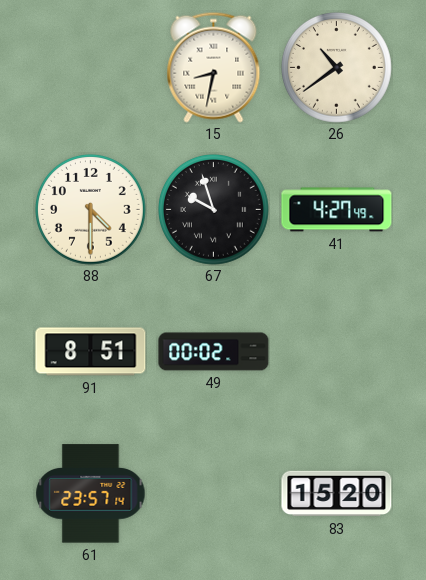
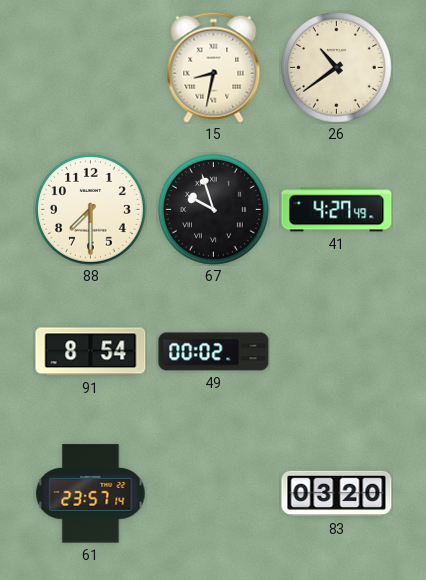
88: 4:30 -> 7:30
91: 8:51 -> 8:54
83: 15:20 -> 03:20
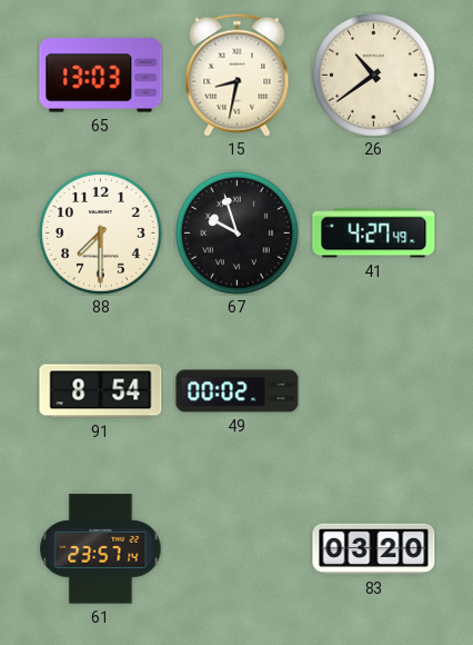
65: none -> 13:03
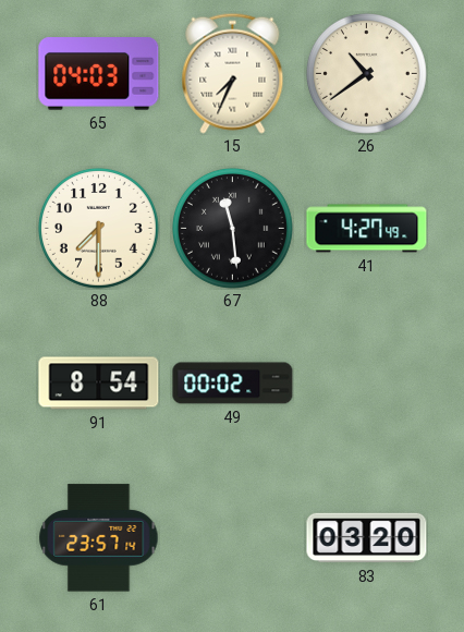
65: 13:03 -> 04:03
15: 8:32 -> 7:34
67: 9:57 -> 11:29
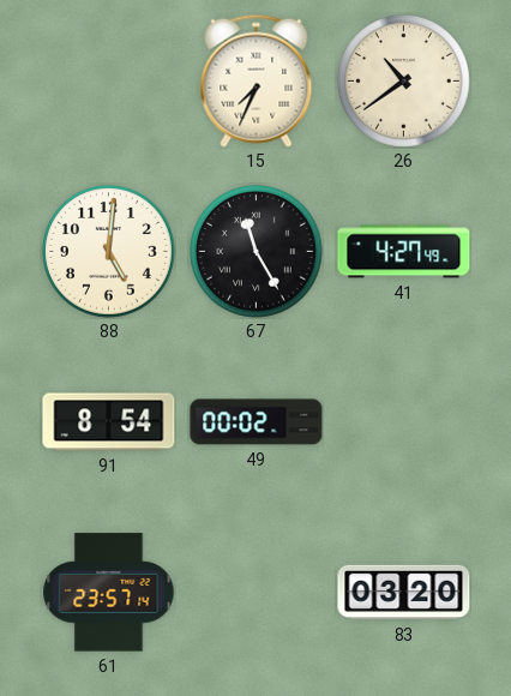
65: 04:03 -> none
88: 7:30 -> 5:01
67: 11:29 -> 11:25
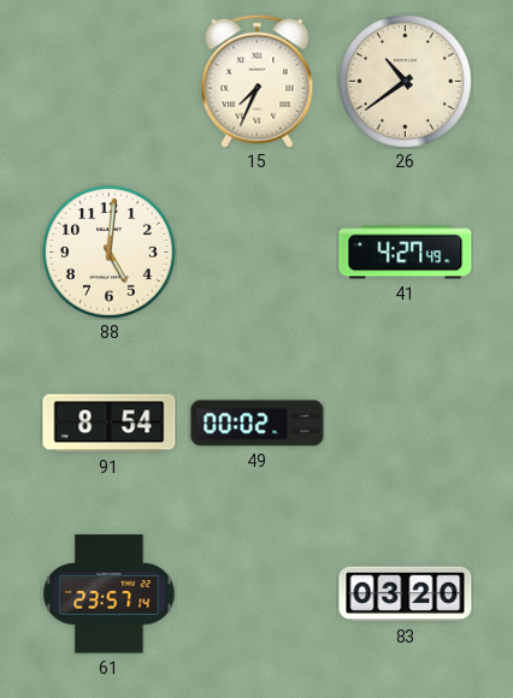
67: 11:25 -> none
